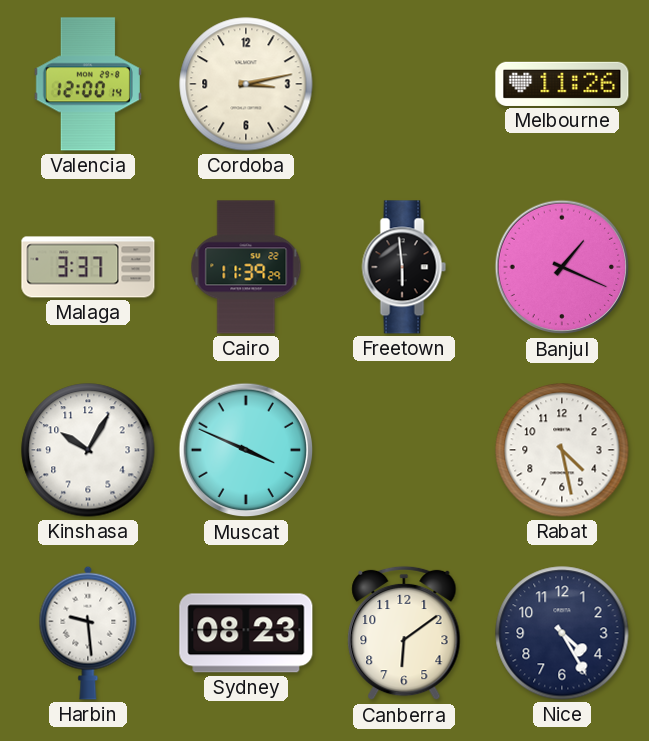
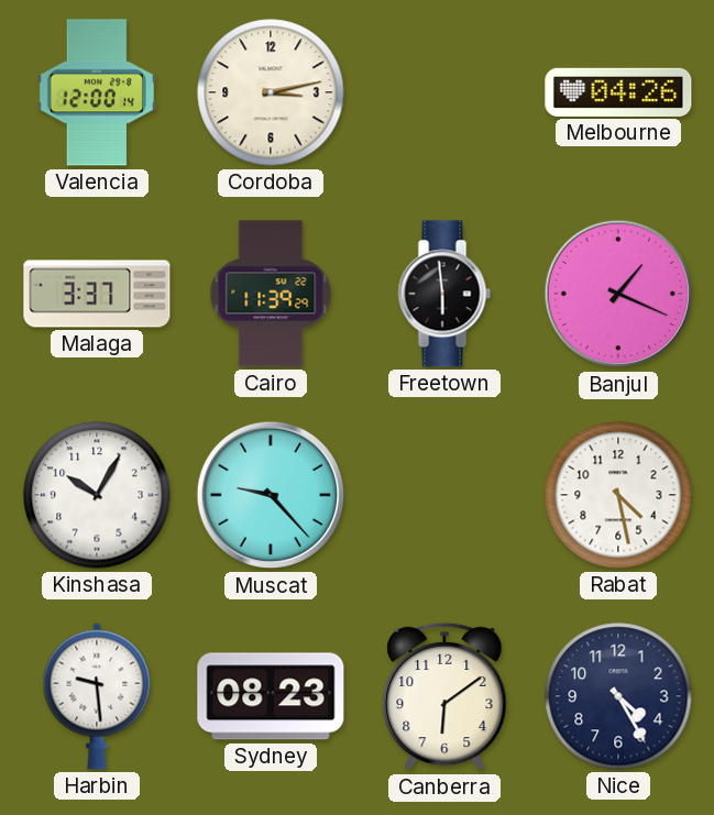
Melbourne: 11:26 -> 04:26
Muscat: 3:49 -> 9:23
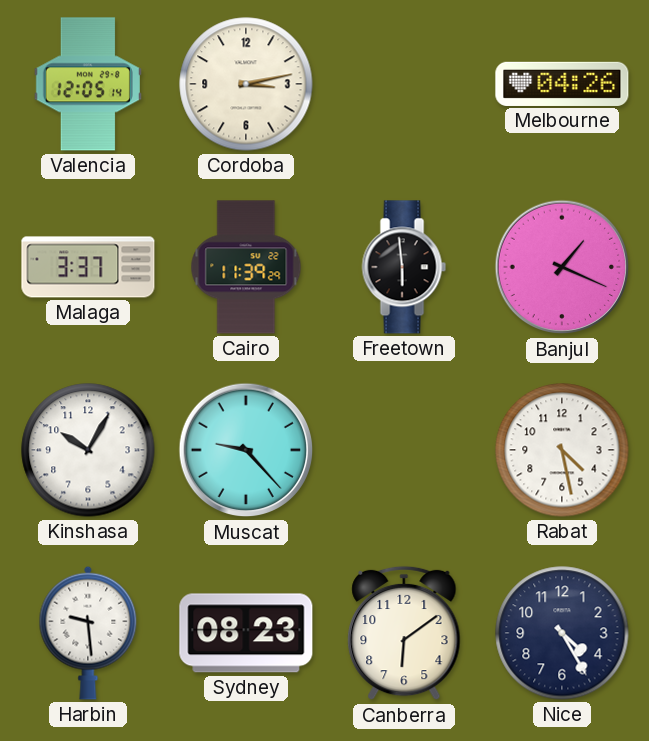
Valencia: 12:00 -> 12:05
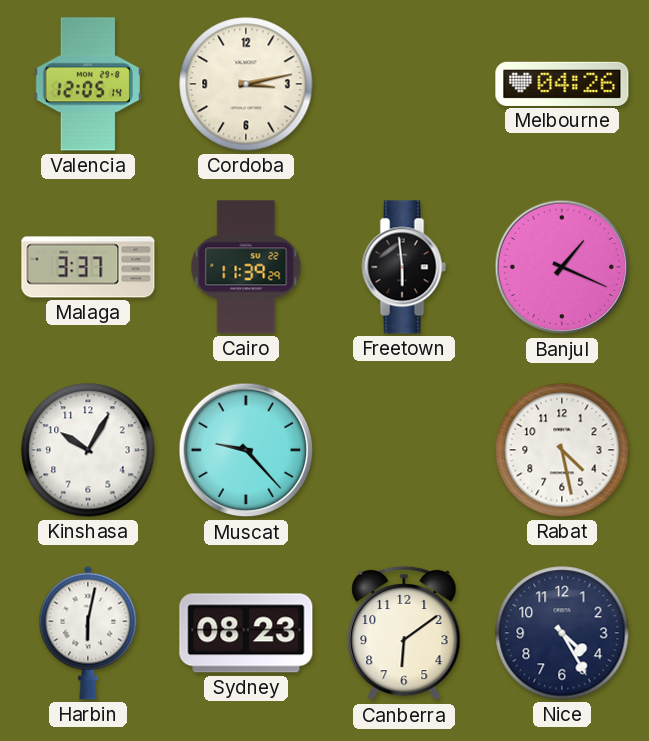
Harbin: 9:29 -> 6:02
